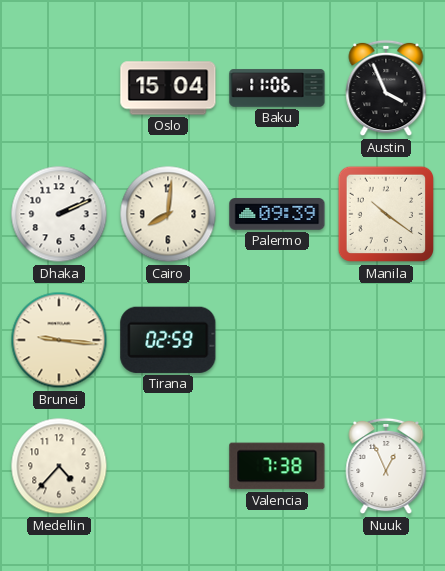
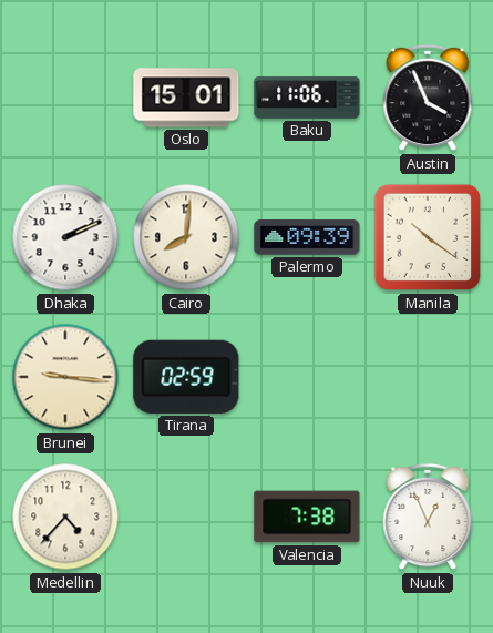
Oslo: 15:04 -> 15:01
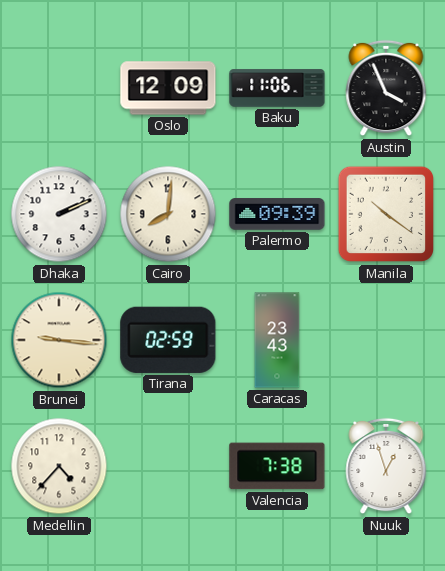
Oslo: 15:01 -> 12:09
Caracas: none -> 23:43
Nuuk: 12:56 -> 12:57
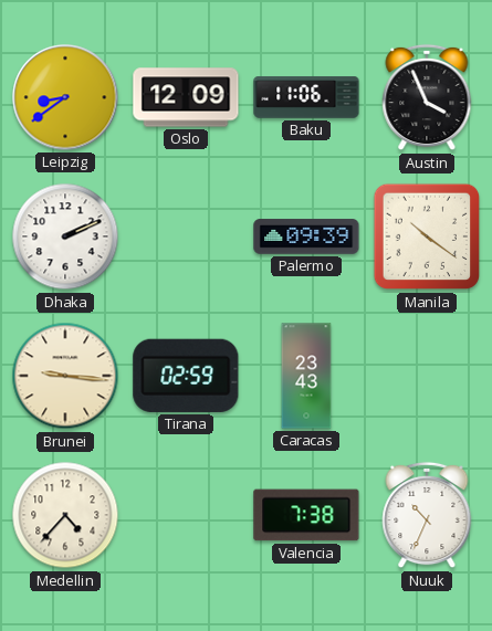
Leipzig: none -> 8:39
Cairo: 8:01 -> none
Nuuk: 12:57 -> 10:34
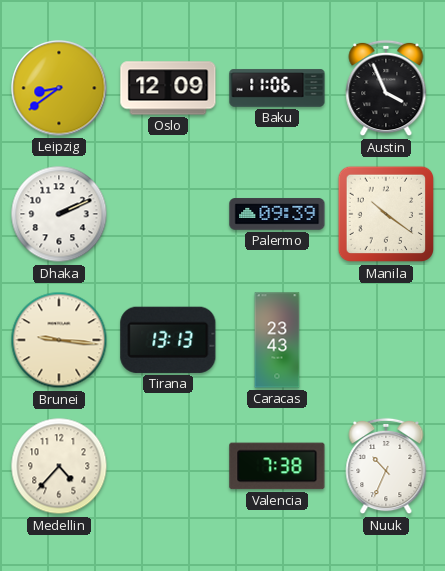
Tirana: 02:59 -> 13:13
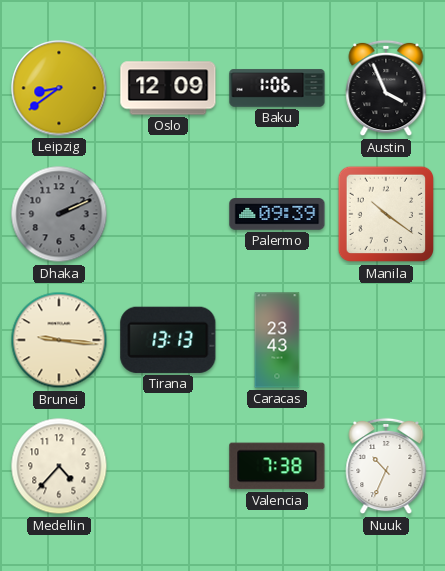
Baku: 11:06 -> 1:06
Dhaka dial: white -> grey
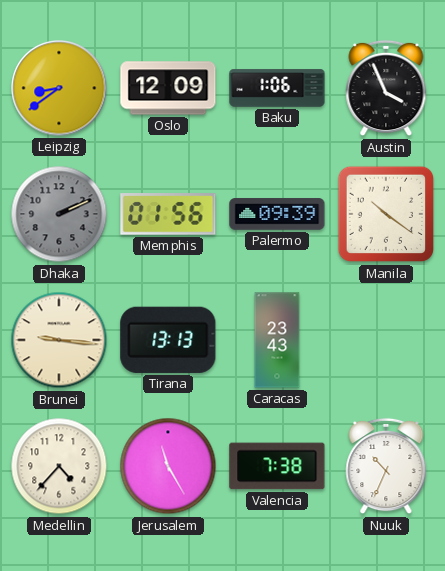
Memphis: none -> 01:56
Jerusalem: none -> 11:25
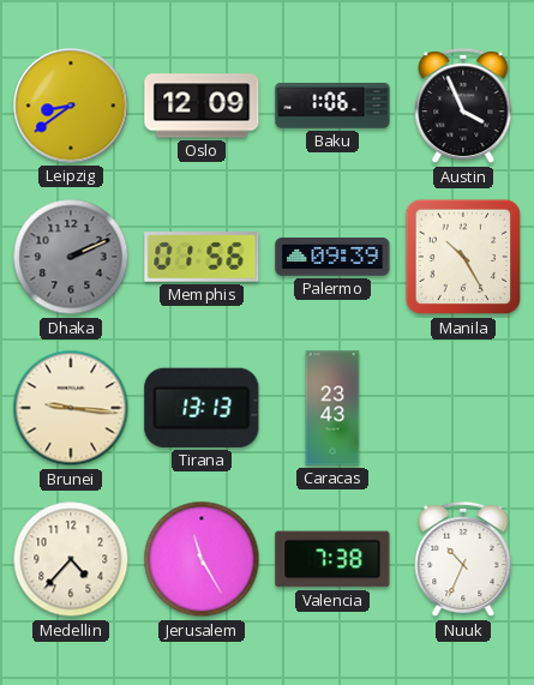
Manila: 10:21 -> 10:25
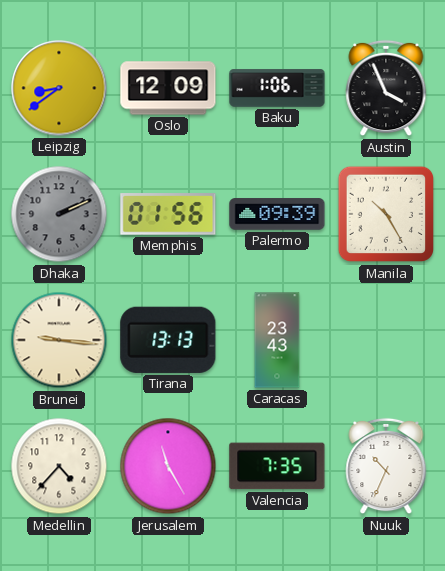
Valencia: 7:38 -> 7:35
